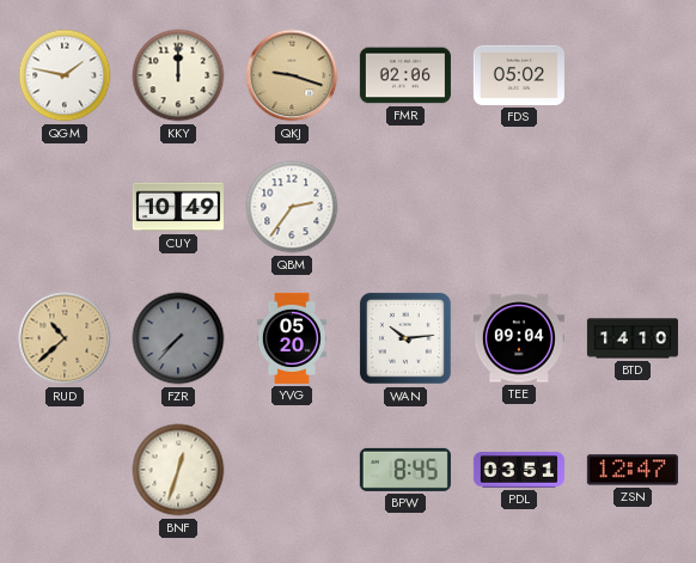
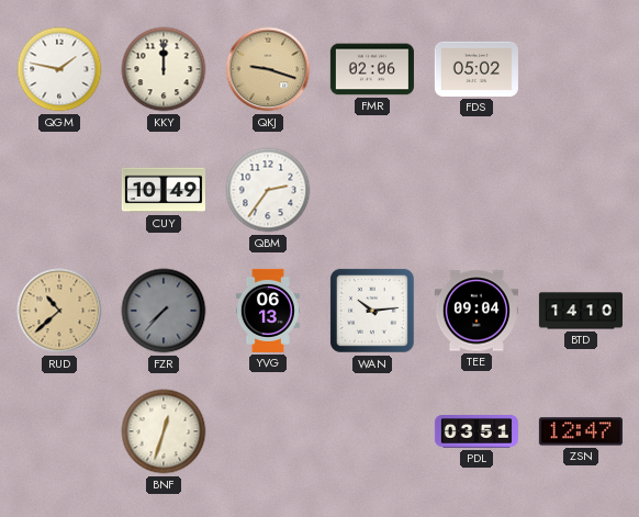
YVG: 05:20 -> 06:13
BPW: 8:45 -> none
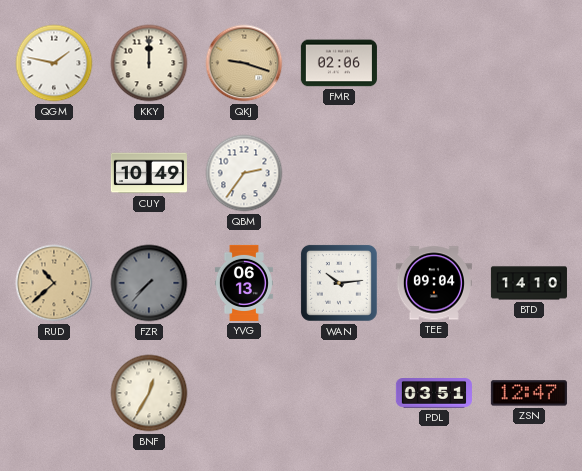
FDS: 05:02 -> none
BNF: 12:33 -> 12:35
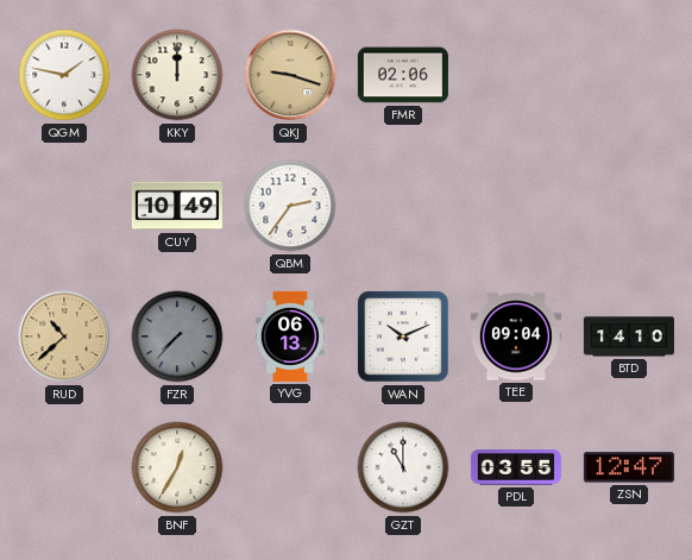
WAN: 10:14 -> 10:11
GZT: none -> 11:00
PDL: 03:51 -> 03:55
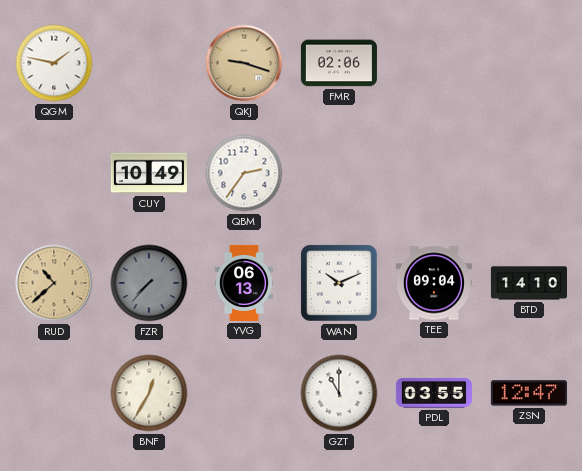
KKY: 12:00 -> none
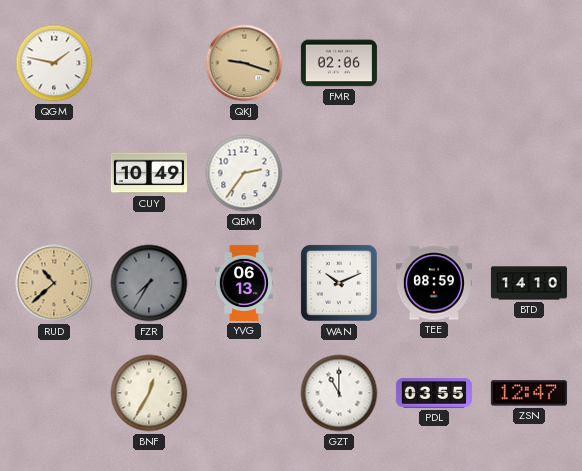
FZR: 7:37 -> 7:35
TEE: 09:04 -> 08:59
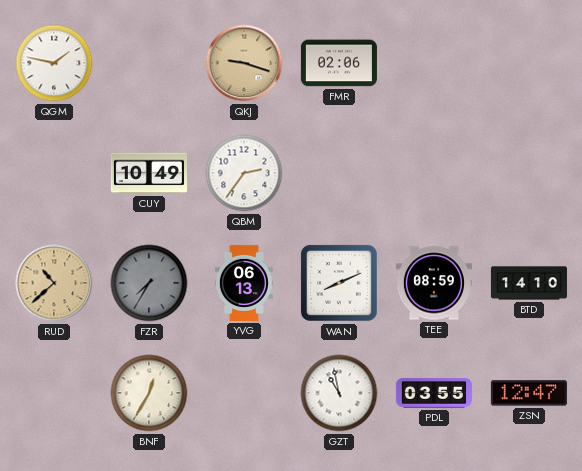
WAN: 10:11 -> 8:11
GZT: 11:00 -> 10:58
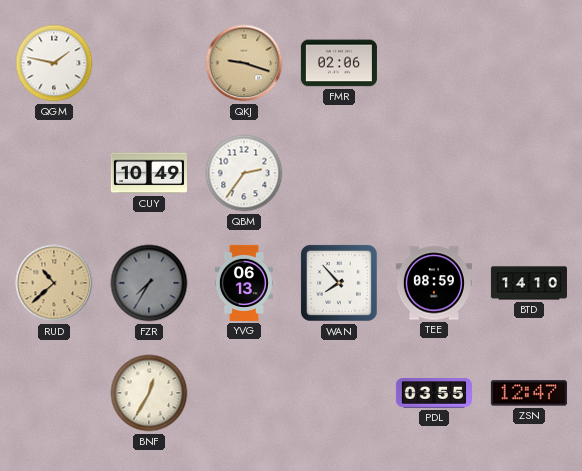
WAN: 8:11 -> 7:53
GZT: 10:58 -> none
